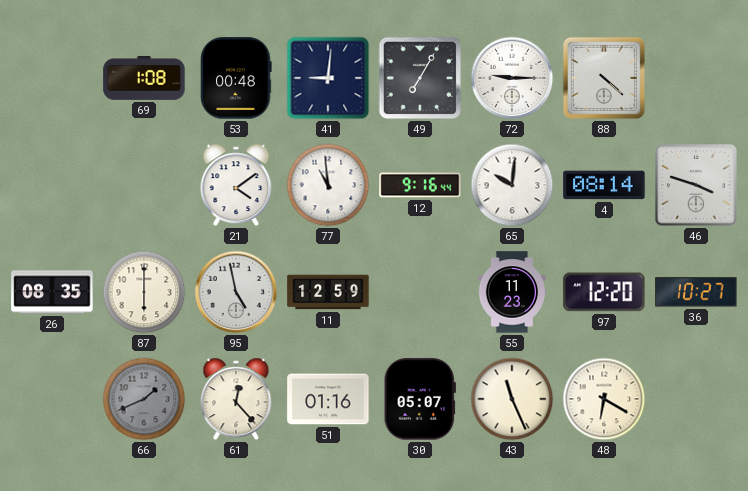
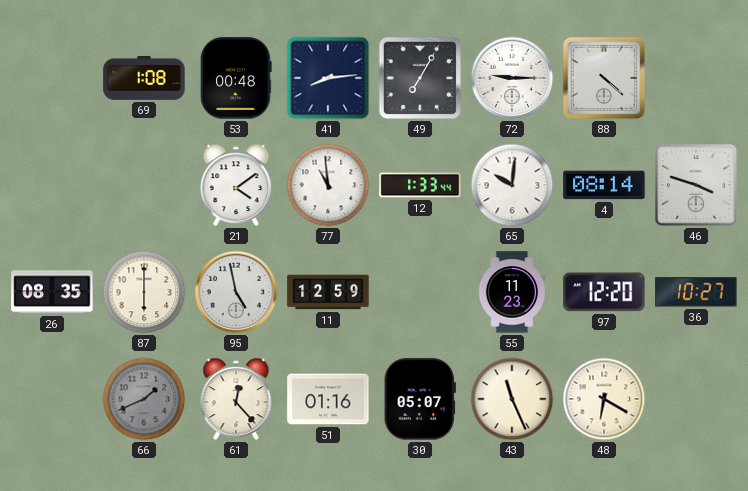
41: 9:01 -> 8:14
12: 9:16 -> 1:33
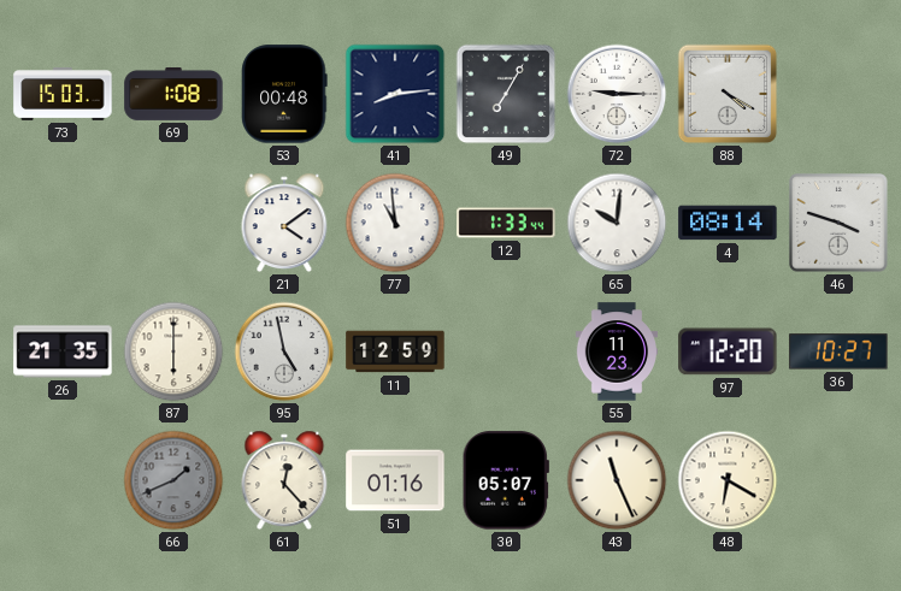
73: none -> 15:03
88: 4:22 -> 4:20
26: 08:35 -> 21:35
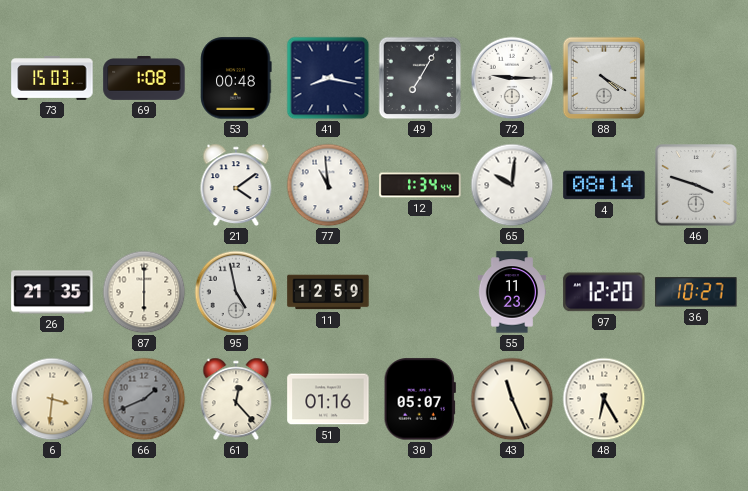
41: 8:14 -> 8:17
12: 1:33 -> 1:34
6: none -> 3:31
48: 6:20 -> 6:25
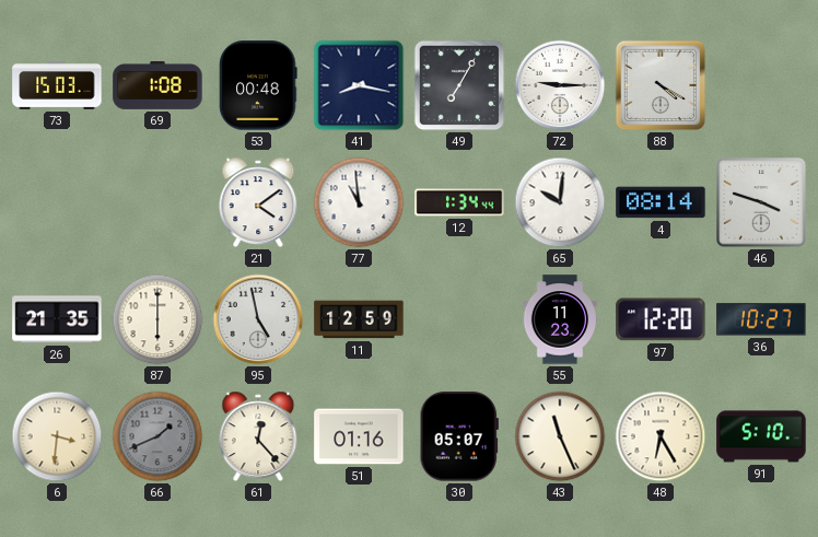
91: none -> 5:10
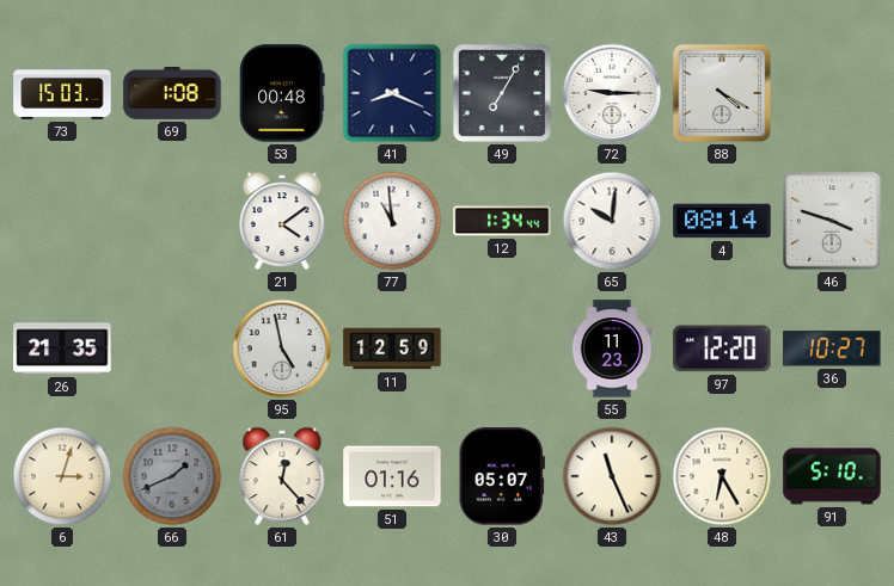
41: 8:17 -> 8:19
87: 6:00 -> none
6: 3:31 -> 3:03
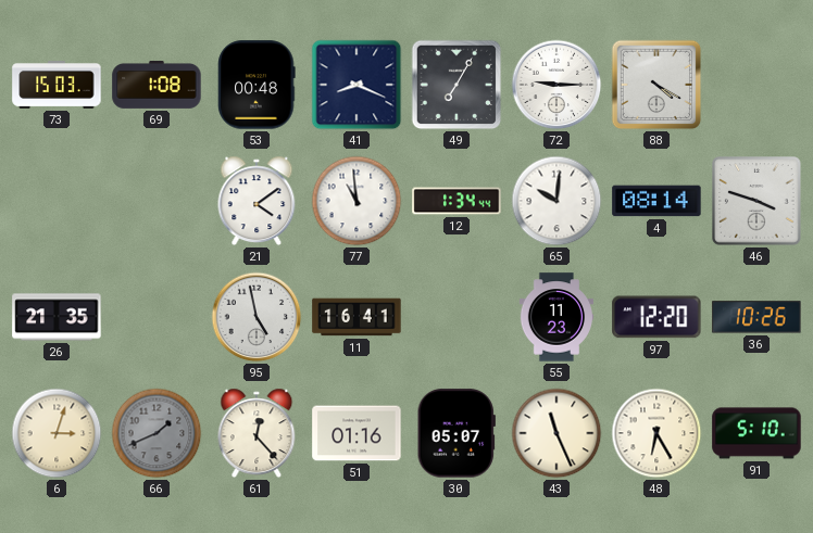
11: 12:59 -> 16:41
36: 10:27 -> 10:26
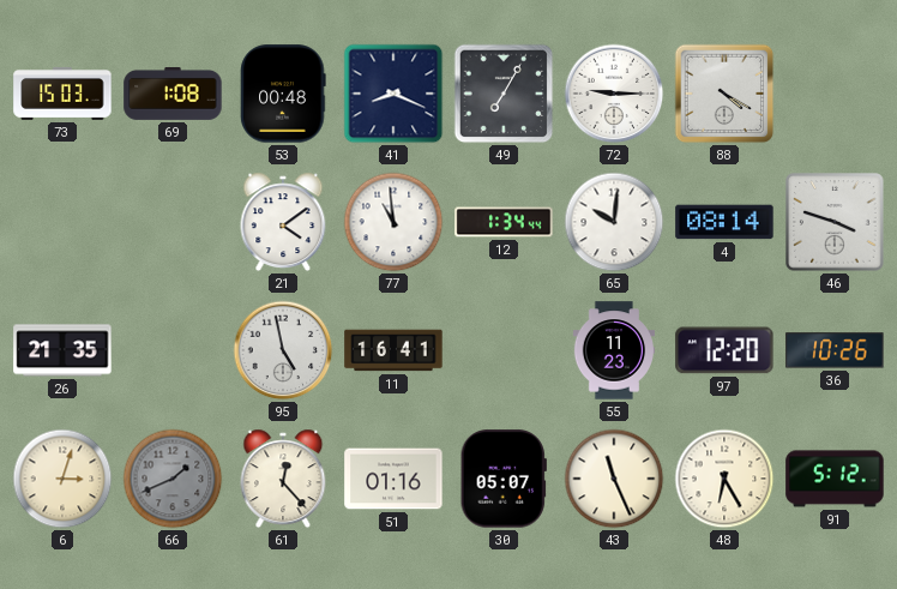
91: 5:10 -> 5:12
